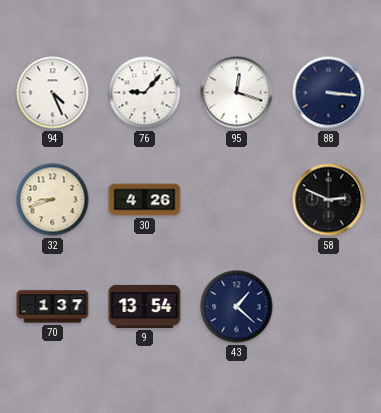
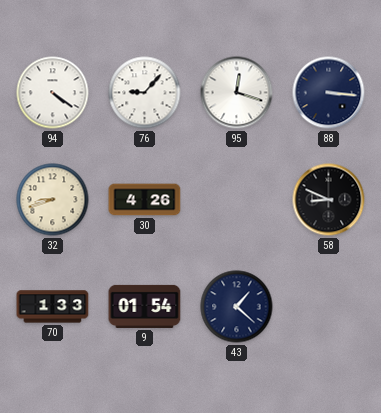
94: 4:26 -> 4:21
58: 2:49 -> 8:49
70: 1:37 -> 1:33
9: 13:54 -> 01:54
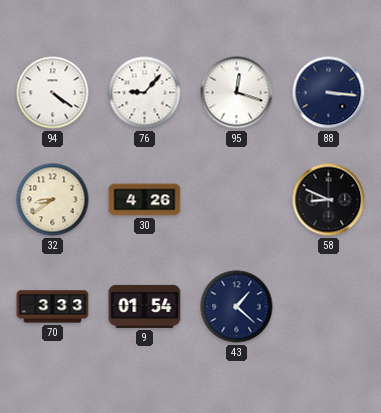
32: 8:42 -> 8:39
70: 1:33 -> 3:33
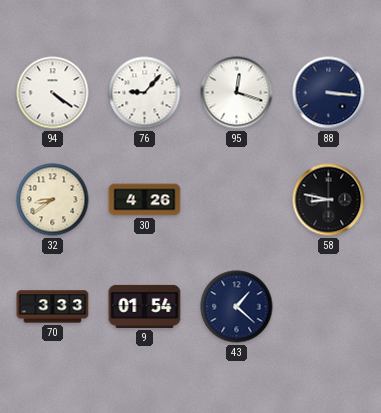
58: 8:49 -> 8:47
